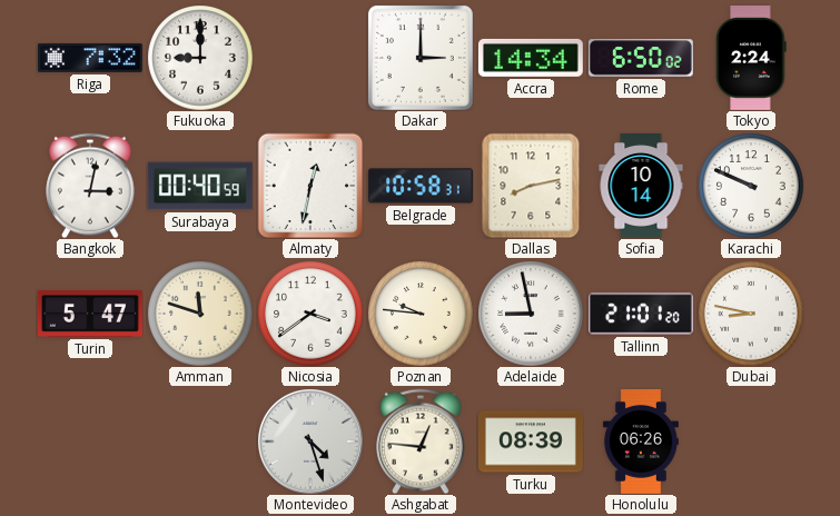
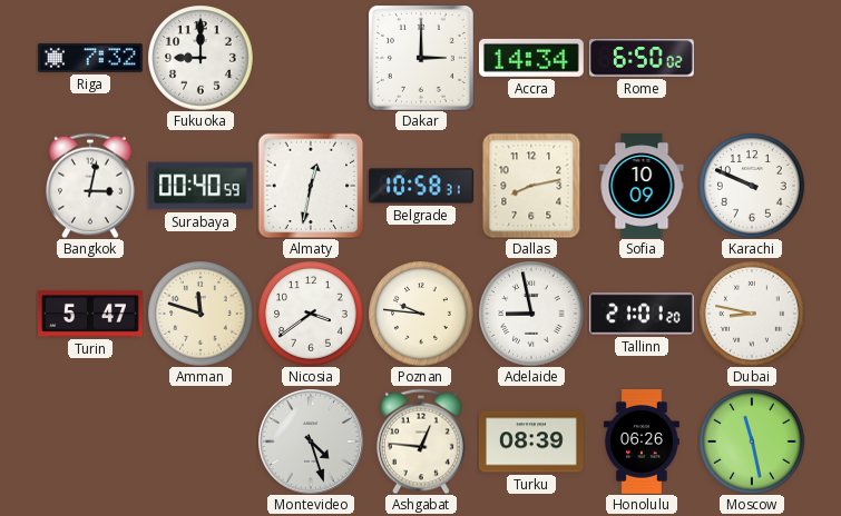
Tokyo: 2:24 -> none
Sofia: 10:14 -> 10:09
Moscow: none -> 11:28
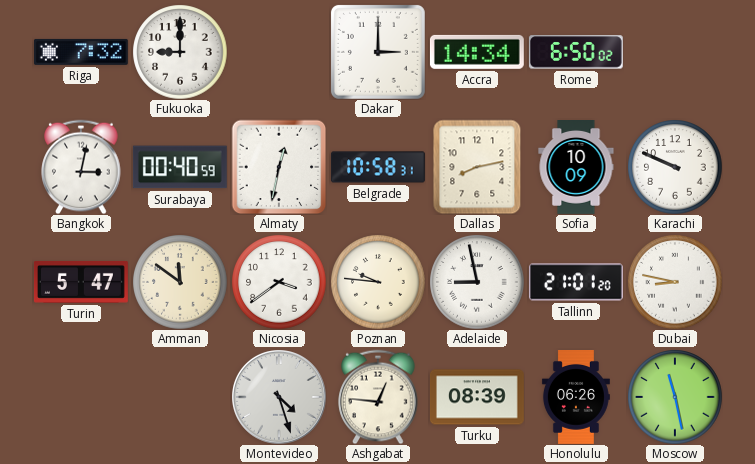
Amman: 11:48 -> 11:51
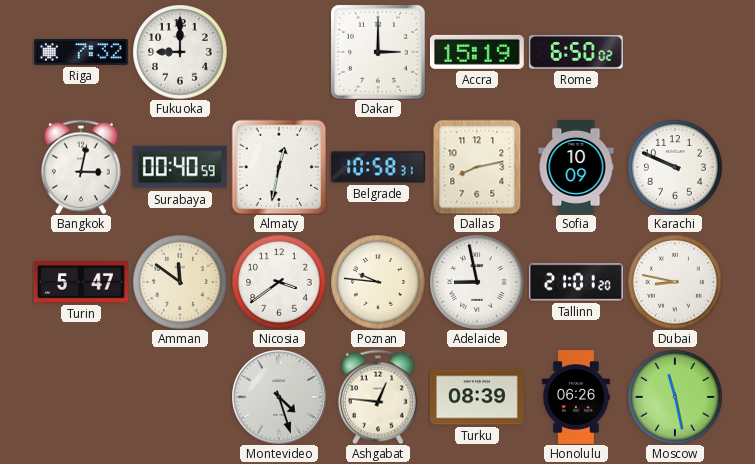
Accra: 14:34 -> 15:19
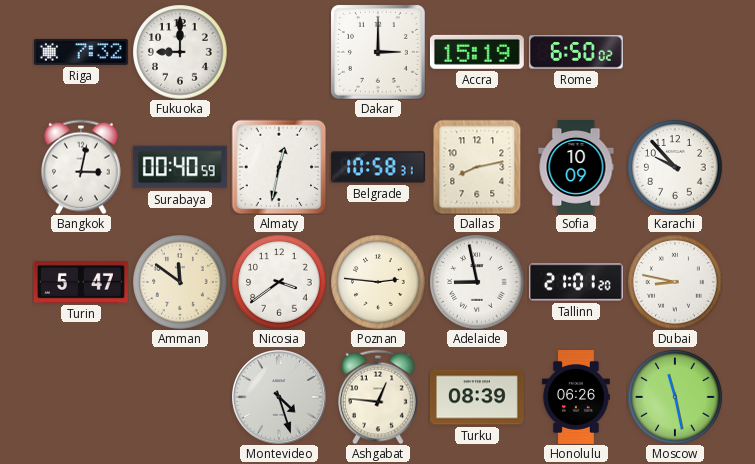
Karachi: 9:49 -> 9:53
Poznan: 9:46 -> 2:46
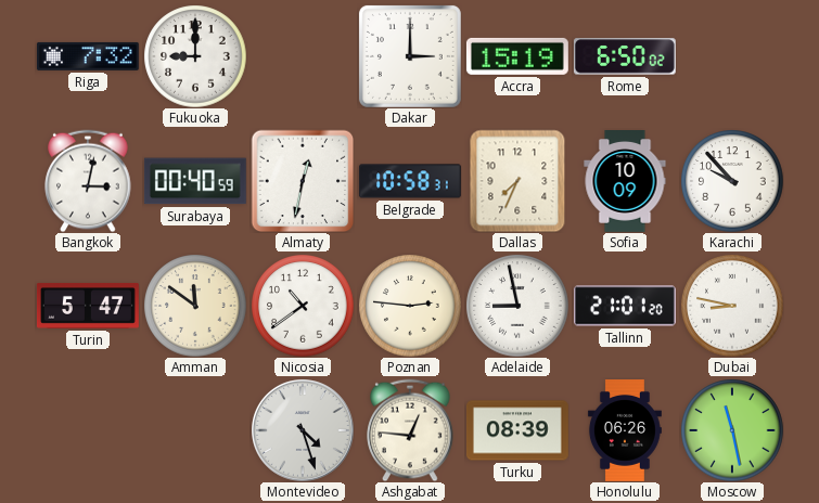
Dallas: 8:13 -> 7:34
Nicosia: 3:39 -> 10:39
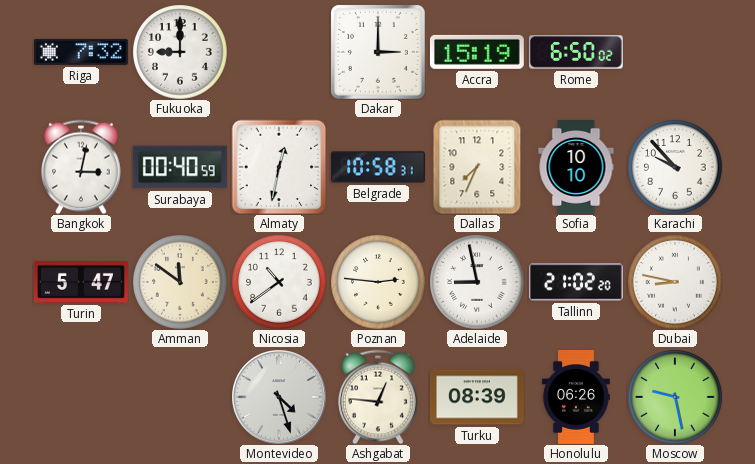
Sofia: 10:09 -> 10:10
Tallinn: 21:01 -> 21:02
Moscow: 11:28 -> 9:28
